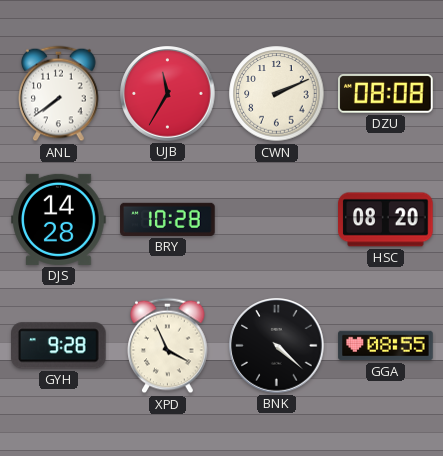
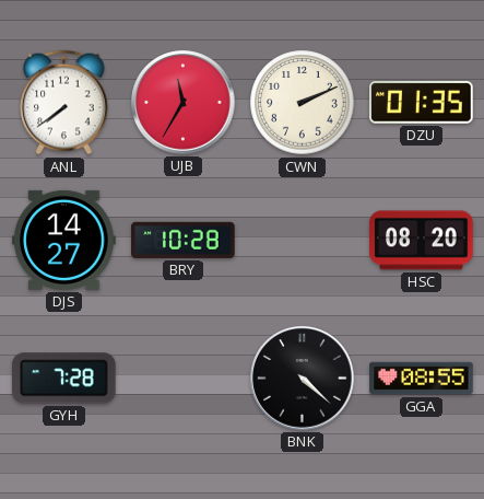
DZU: 08:08 -> 01:35
DJS: 14:28 -> 14:27
GYH: 9:28 -> 7:28
XPD: 3:56 -> none
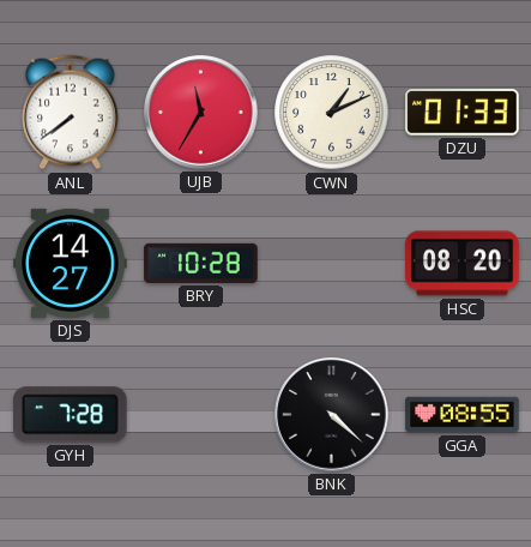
CWN: 2:11 -> 1:11
DZU: 01:35 -> 01:33
